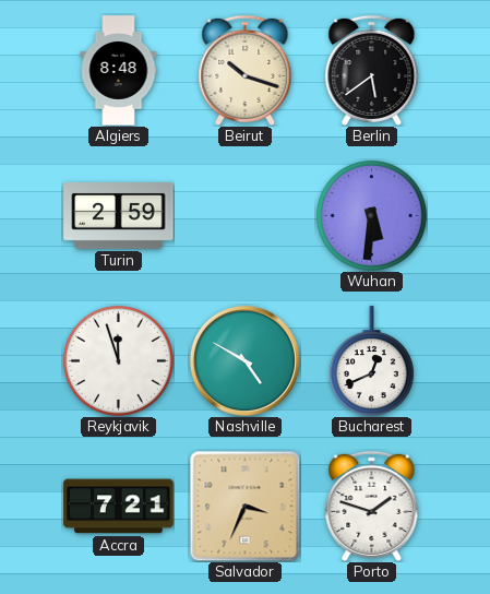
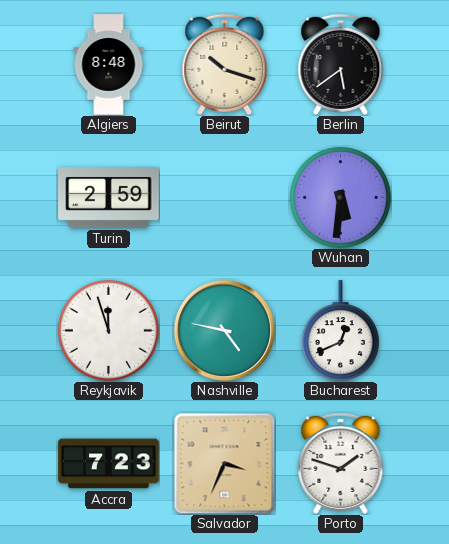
Nashville: 4:50 -> 4:47
Accra: 7:21 -> 7:23
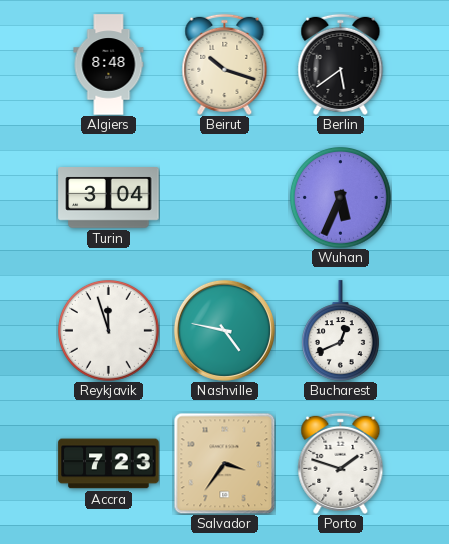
Turin: 2:59 -> 3:04
Wuhan: 5:31 -> 5:34
Salvador: 3:34 -> 3:36
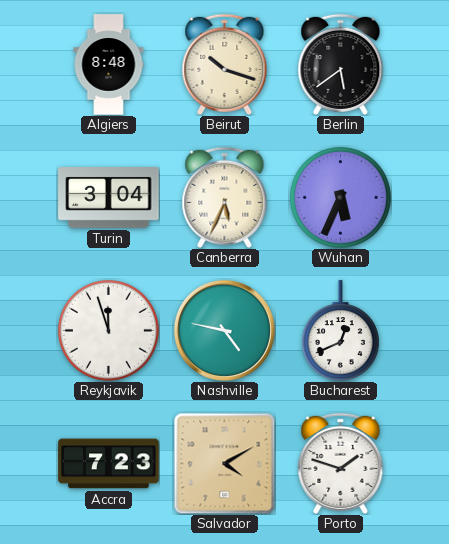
Canberra: none -> 5:34
Salvador: 3:36 -> 4:10
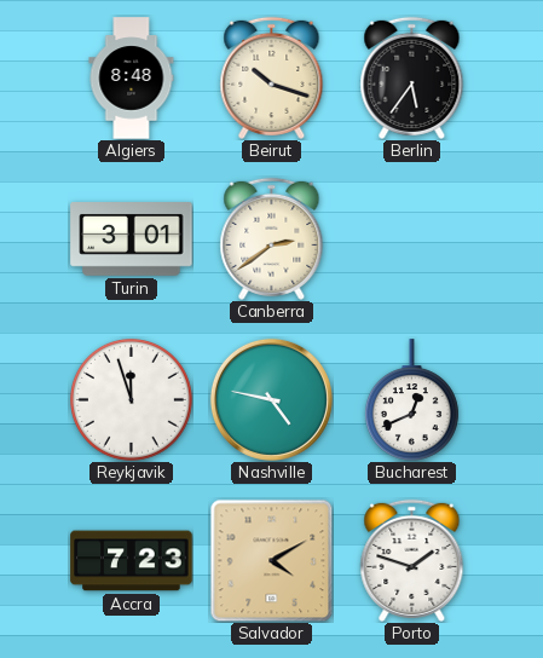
Berlin: 5:39 -> 5:36
Turin: 3:04 -> 3:01
Canberra: 5:34 -> 2:39
Wuhan: 5:34 -> none
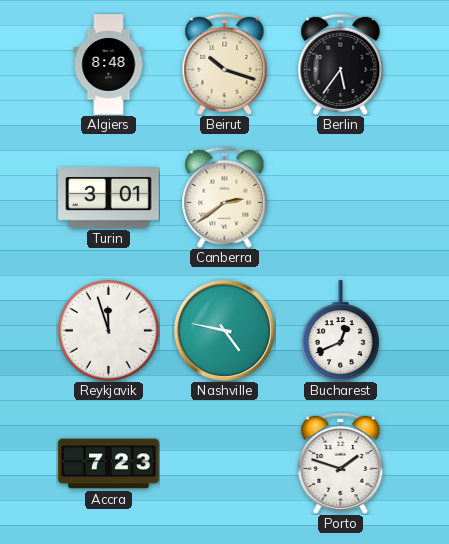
Salvador: 4:10 -> none
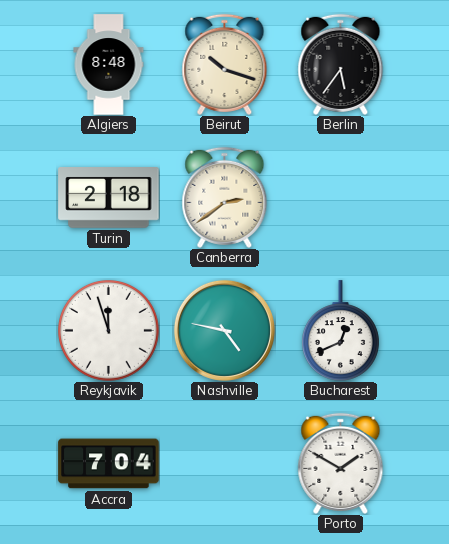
Turin: 3:01 -> 2:18
Accra: 7:23 -> 7:04
Porto: 1:48 -> 1:50
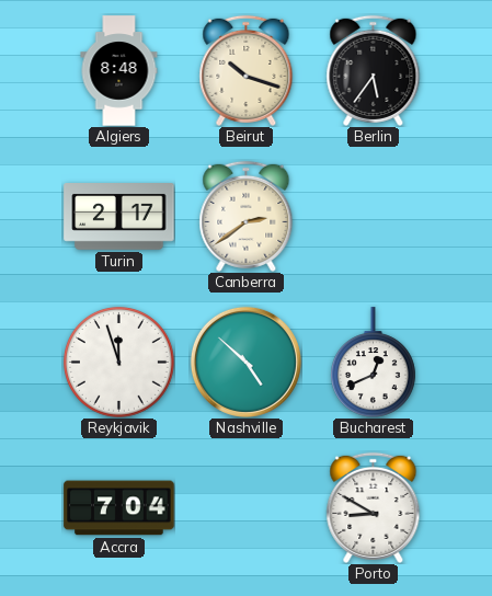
Turin: 2:18 -> 2:17
Nashville: 4:47 -> 4:52
Porto: 1:50 -> 8:50
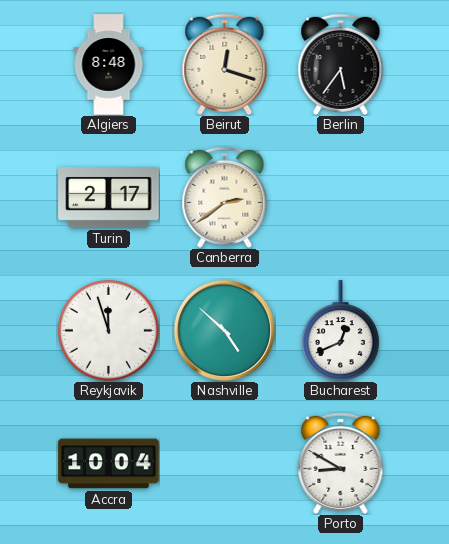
Beirut: 10:18 -> 12:18
Accra: 7:04 -> 10:04
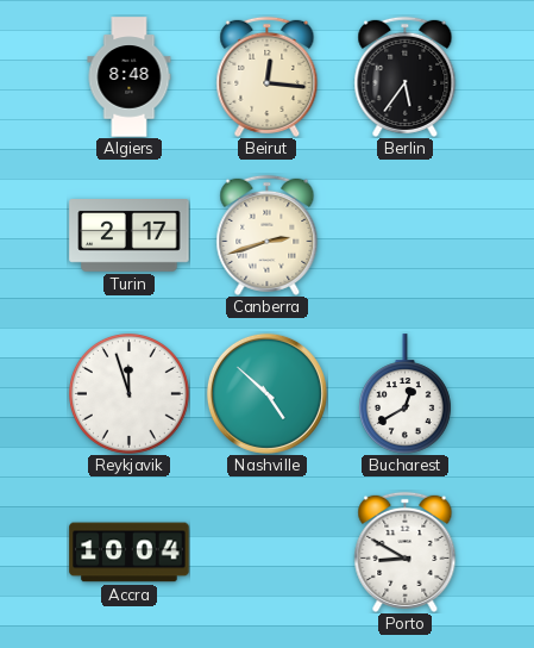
Beirut: 12:18 -> 12:16
Canberra: 2:39 -> 2:42
Bucharest: 12:41 -> 12:40
